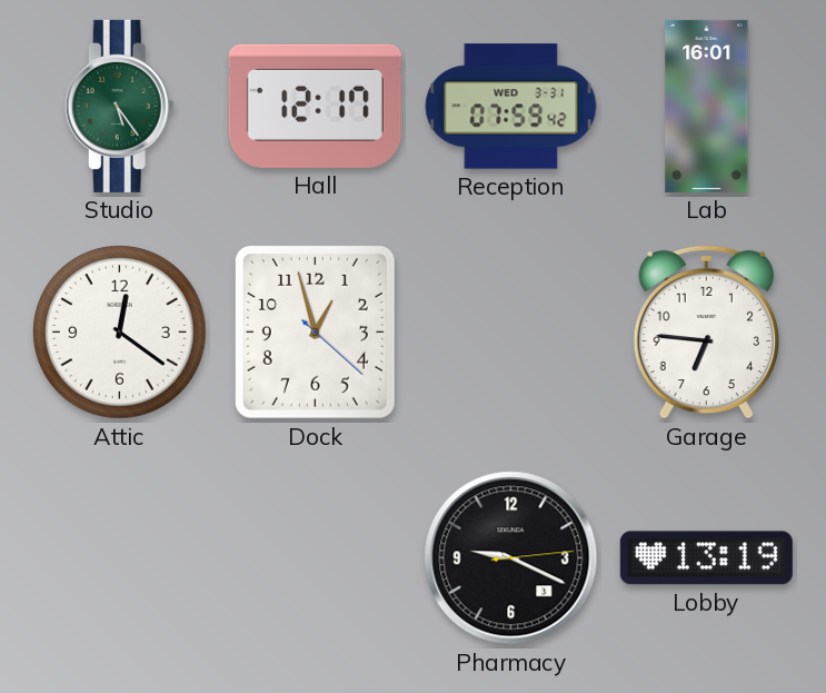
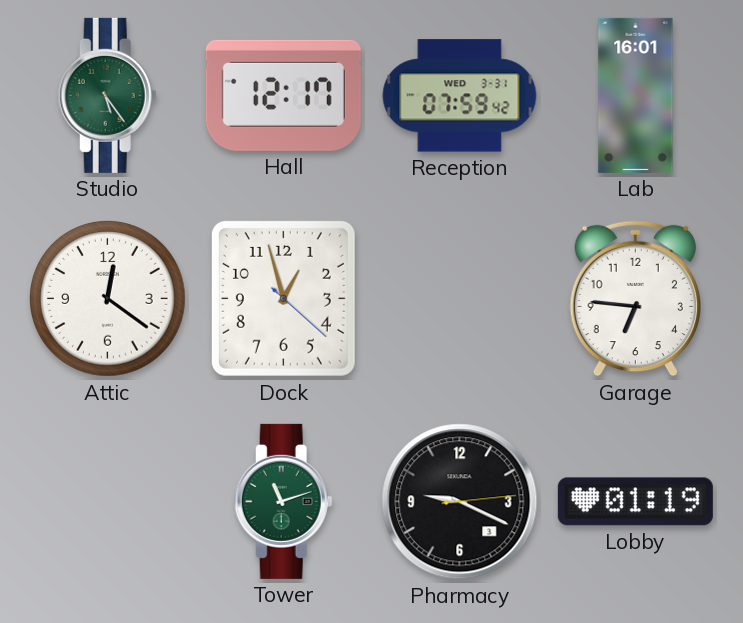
Tower: none -> 11:12
Lobby: 13:19 -> 01:19
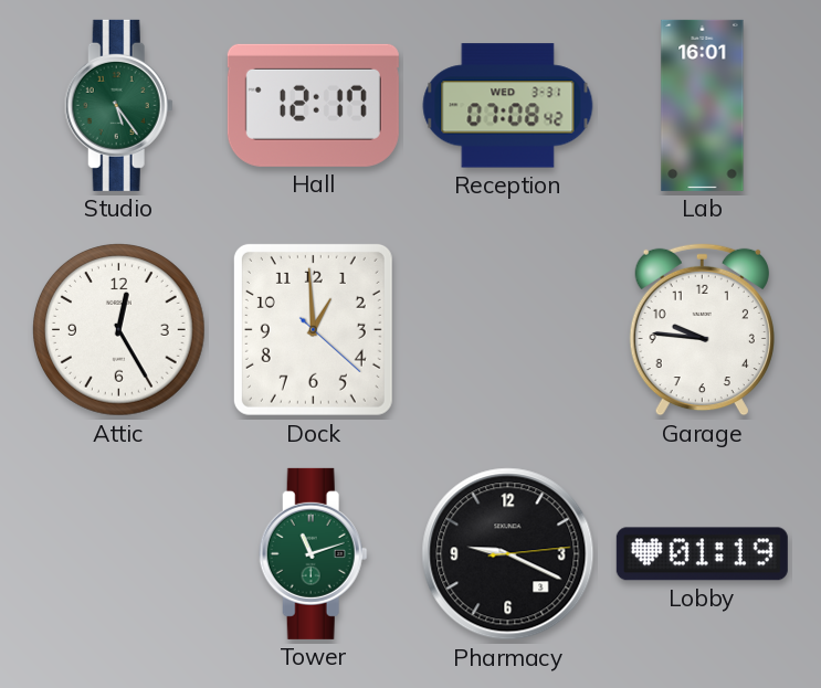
Reception: 07:59 -> 07:08
Attic: 12:21 -> 12:25
Dock: 12:57 -> 12:59
Garage: 6:46 -> 9:46
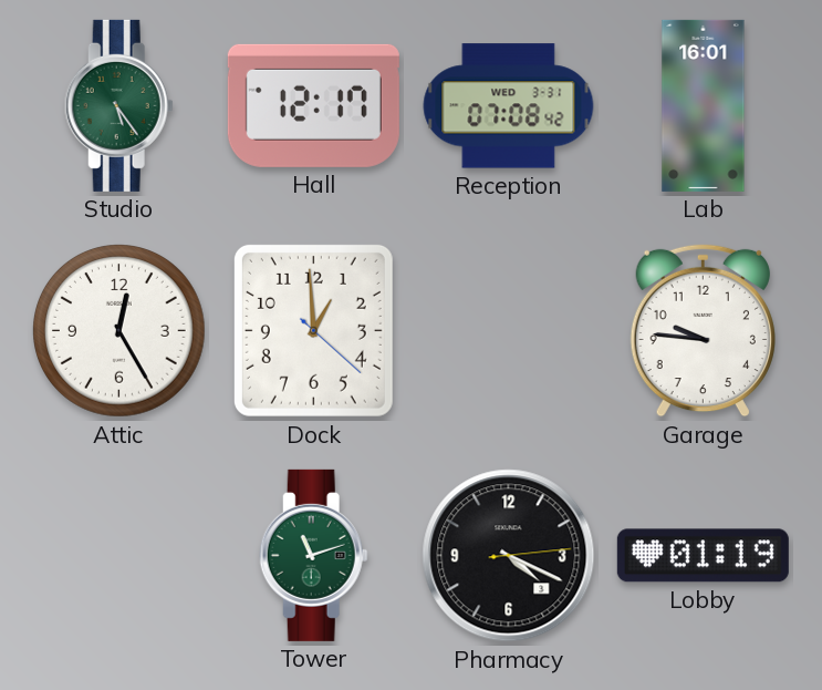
Pharmacy: 9:19 -> 4:19
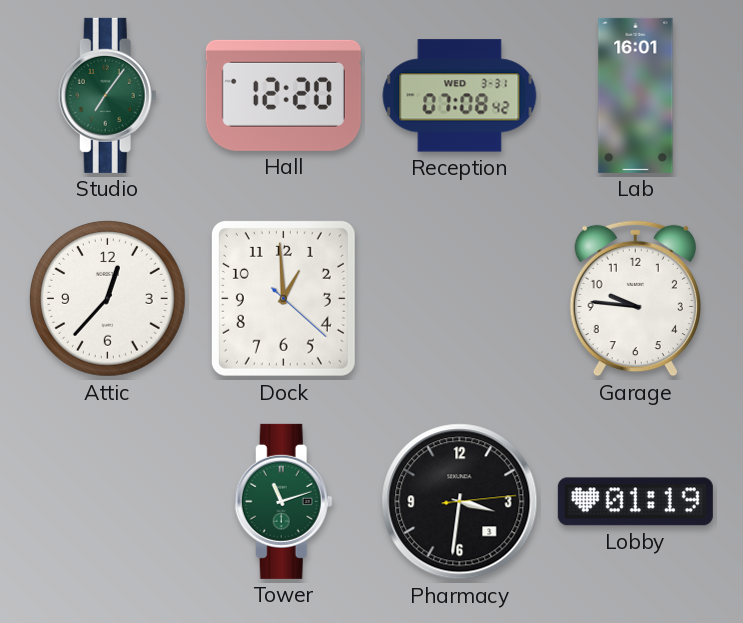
Studio: 5:24 -> 7:06
Hall: 12:17 -> 12:20
Attic: 12:25 -> 12:37
Pharmacy: 4:19 -> 3:31
